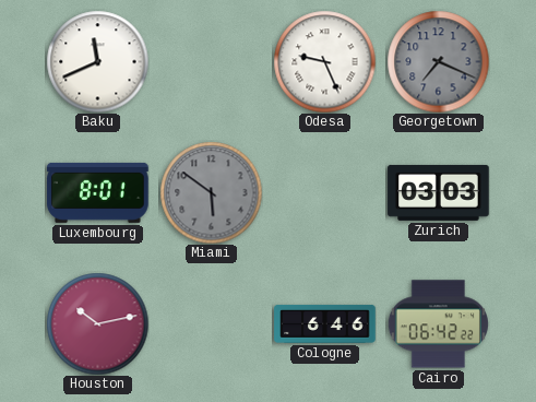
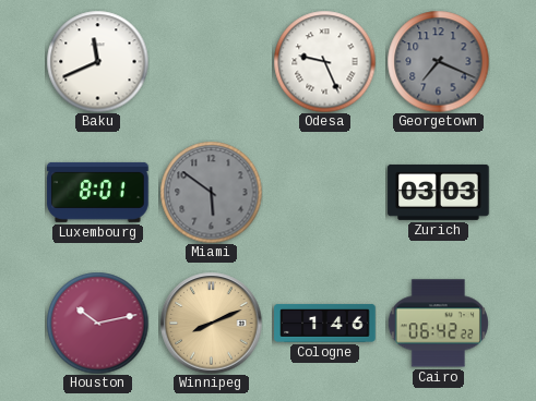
Winnipeg: none -> 8:11
Cologne: 6:46 -> 1:46
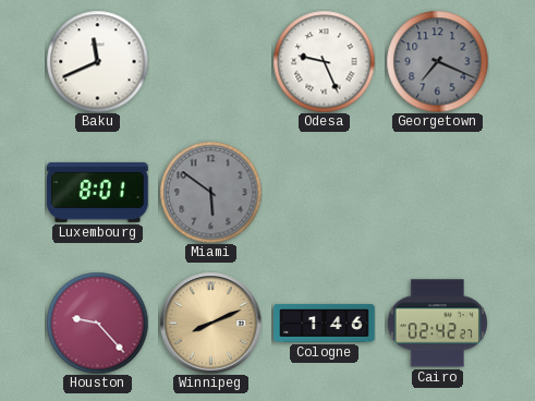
Zurich: 03:03 -> none
Houston: 10:13 -> 9:23
Cairo: 06:42 -> 02:42
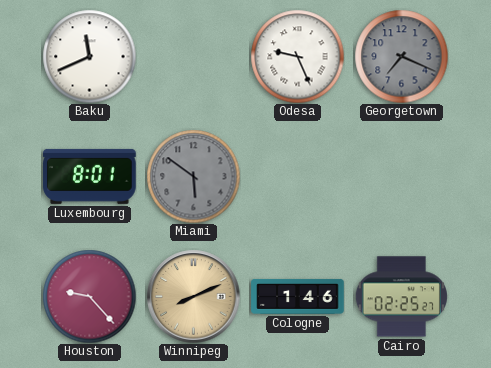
Cairo: 02:42 -> 02:25
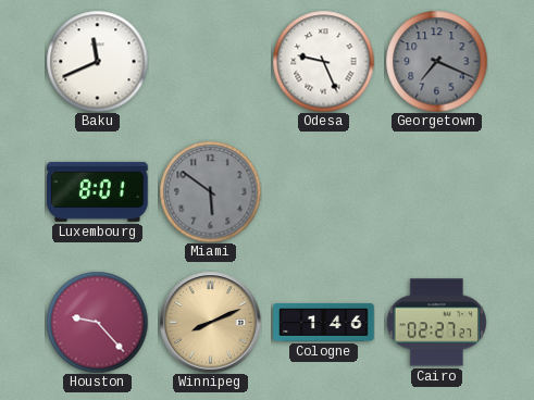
Cairo: 02:25 -> 02:27
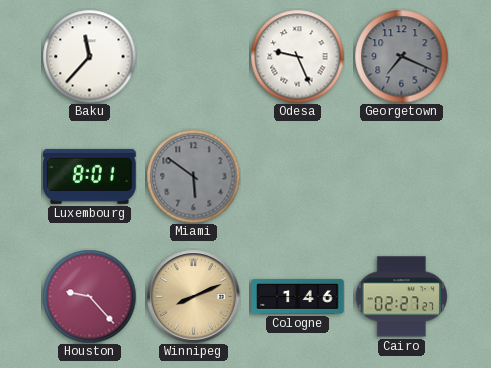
Baku: 11:41 -> 11:37
